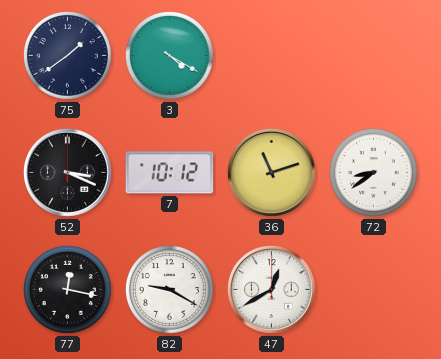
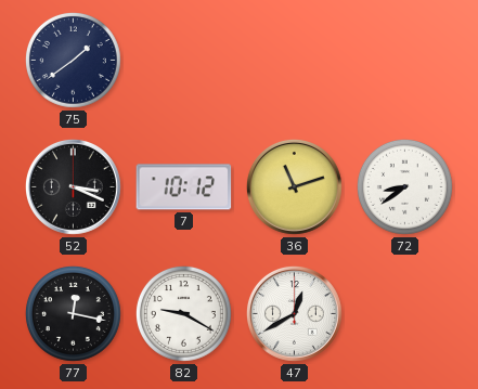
3: 4:20 -> none
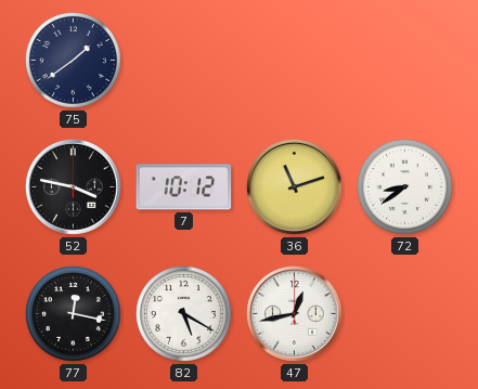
52: 3:19 -> 3:47
82: 9:20 -> 5:20
47: 12:40 -> 12:43
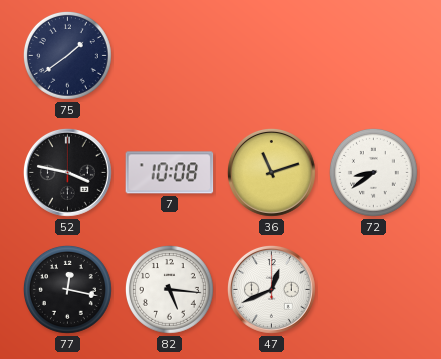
7: 10:12 -> 10:08
82: 5:20 -> 5:16
47: 12:43 -> 12:41
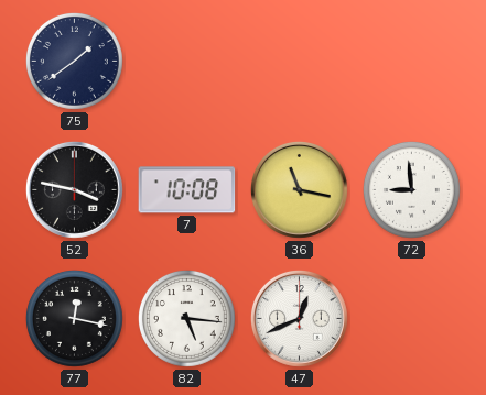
36: 11:12 -> 11:17
72: 8:39 -> 8:59
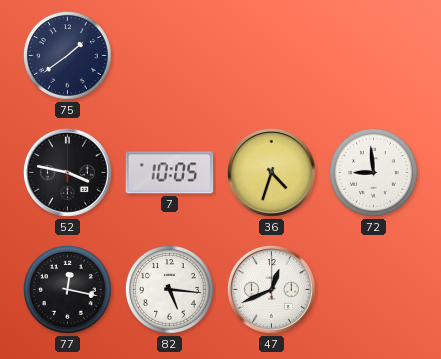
7: 10:08 -> 10:05
36: 11:17 -> 4:33
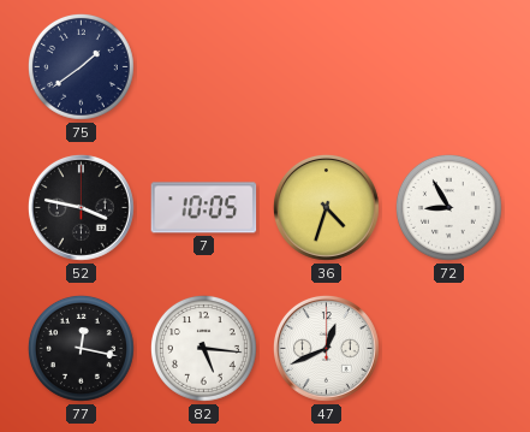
72: 8:59 -> 8:55
